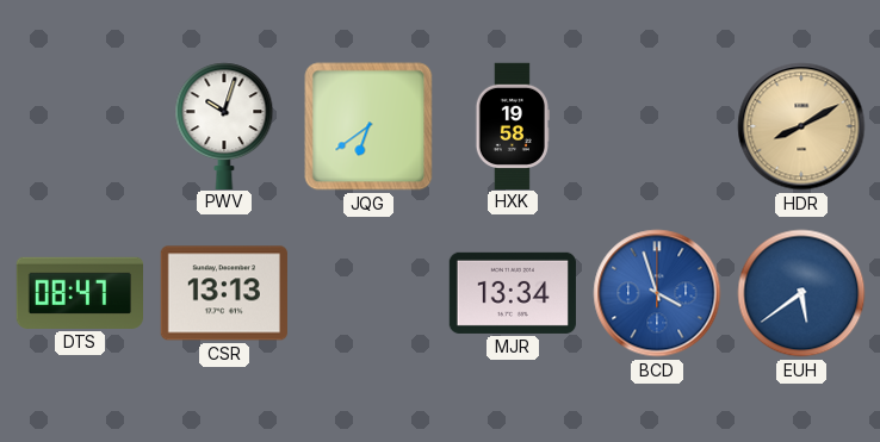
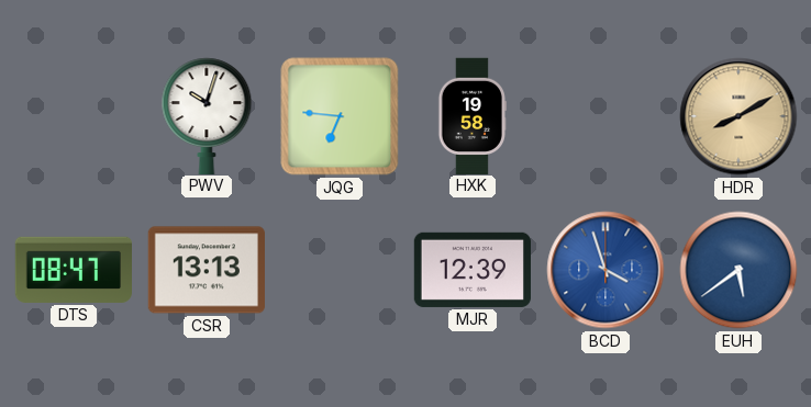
JQG: 6:39 -> 6:46
MJR: 13:34 -> 12:39
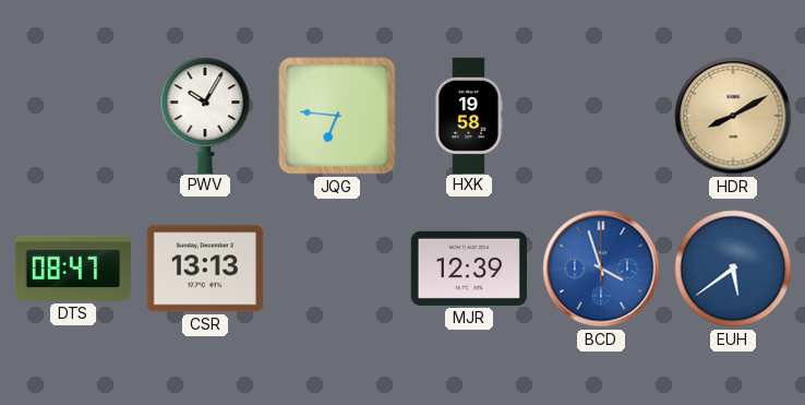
PWV: 10:03 -> 10:05
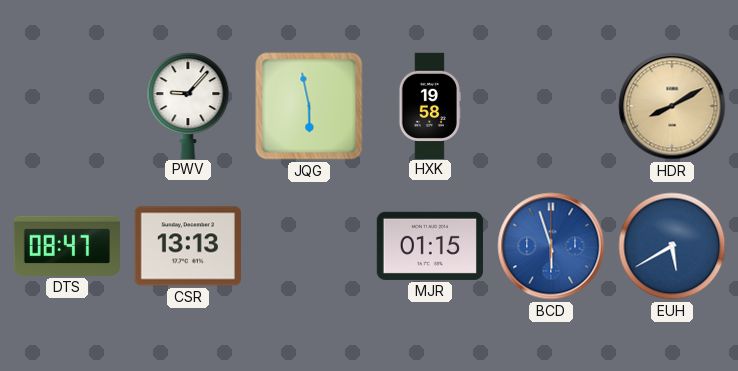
PWV: 10:05 -> 9:07
JQG: 6:46 -> 5:58
MJR: 12:39 -> 01:15
BCD: 3:57 -> 5:57
EUH: 5:39 -> 5:40
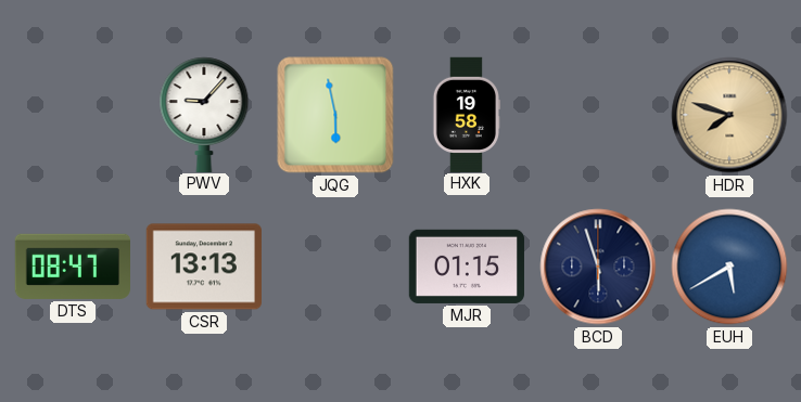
HDR: 8:10 -> 7:48
BCD dial: blue -> navy
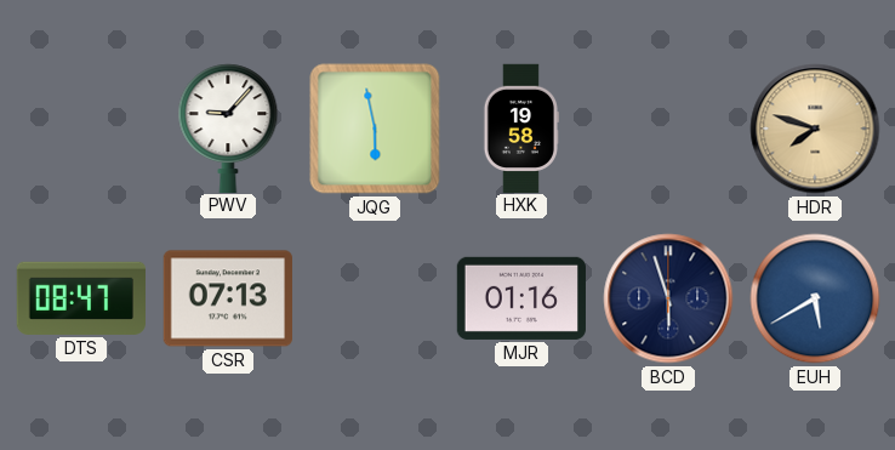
CSR: 13:13 -> 07:13
MJR: 01:15 -> 01:16
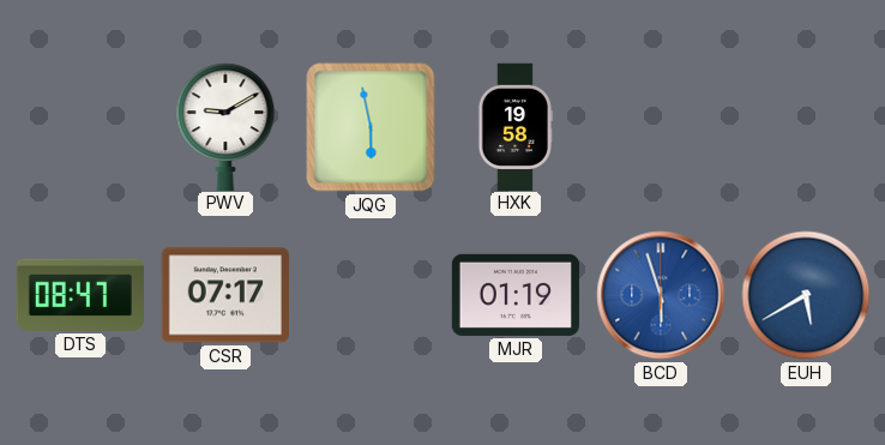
PWV: 9:07 -> 9:10
HDR: 7:48 -> none
CSR: 07:13 -> 07:17
MJR: 01:16 -> 01:19
BCD dial: navy -> blue
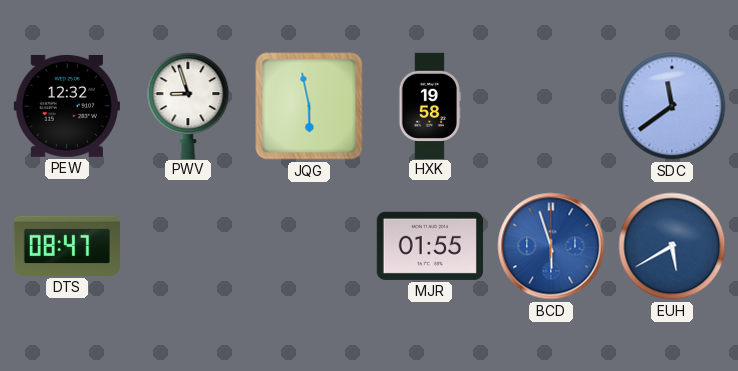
PEW: none -> 12:32
PWV: 9:10 -> 8:57
SDC: none -> 11:39
CSR: 07:17 -> none
MJR: 01:19 -> 01:55
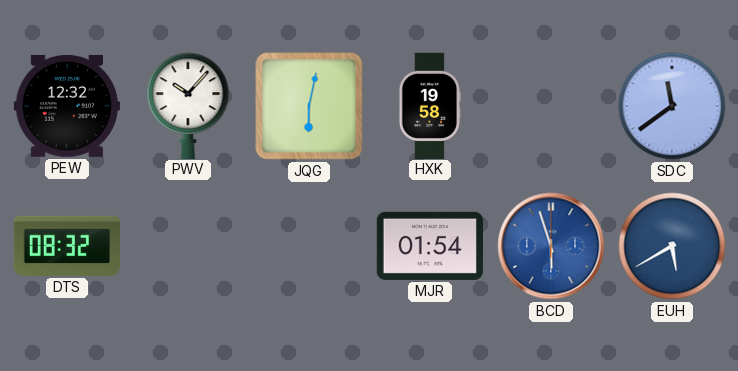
PWV: 8:57 -> 10:07
JQG: 5:58 -> 6:02
DTS: 08:47 -> 08:32
MJR: 01:55 -> 01:54
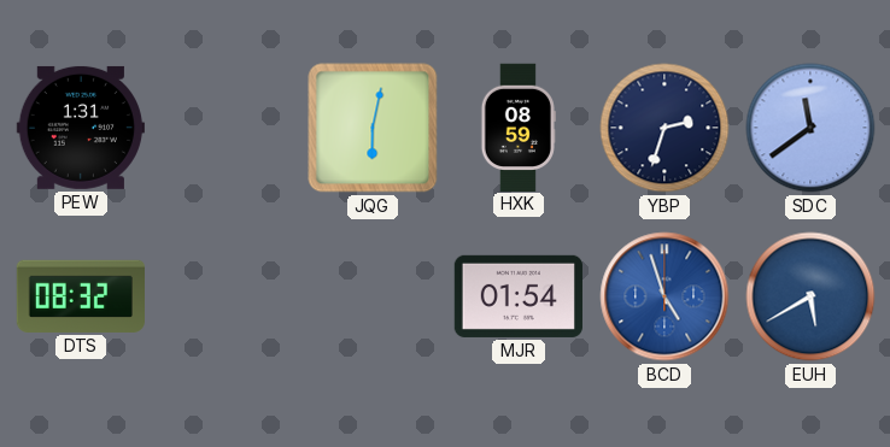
PEW: 12:32 -> 1:31
PWV: 10:07 -> none
HXK: 19:58 -> 08:59
YBP: none -> 2:33
BCD: 5:57 -> 4:57
